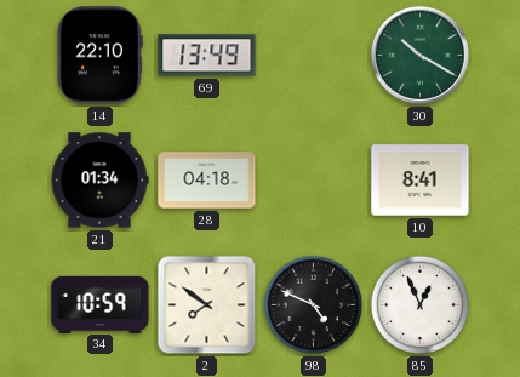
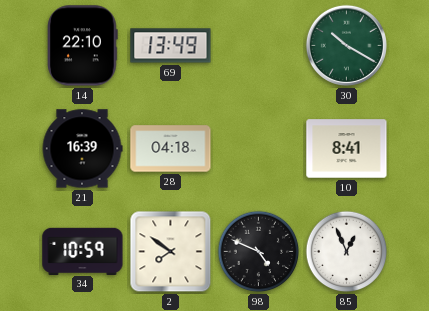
21: 01:34 -> 16:39
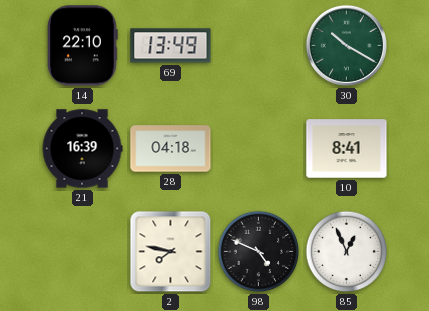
34: 10:59 -> none
2: 7:51 -> 7:47
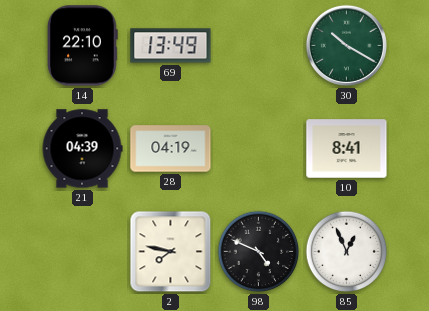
21: 16:39 -> 04:39
28: 04:18 -> 04:19
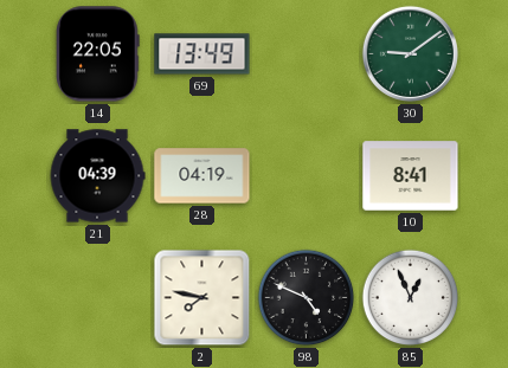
14: 22:10 -> 22:05
30: 10:20 -> 9:09
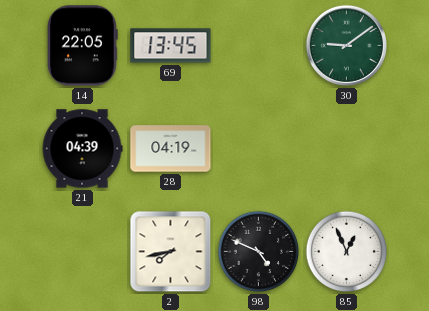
69: 13:49 -> 13:45
10: 8:41 -> none
2: 7:47 -> 7:43
